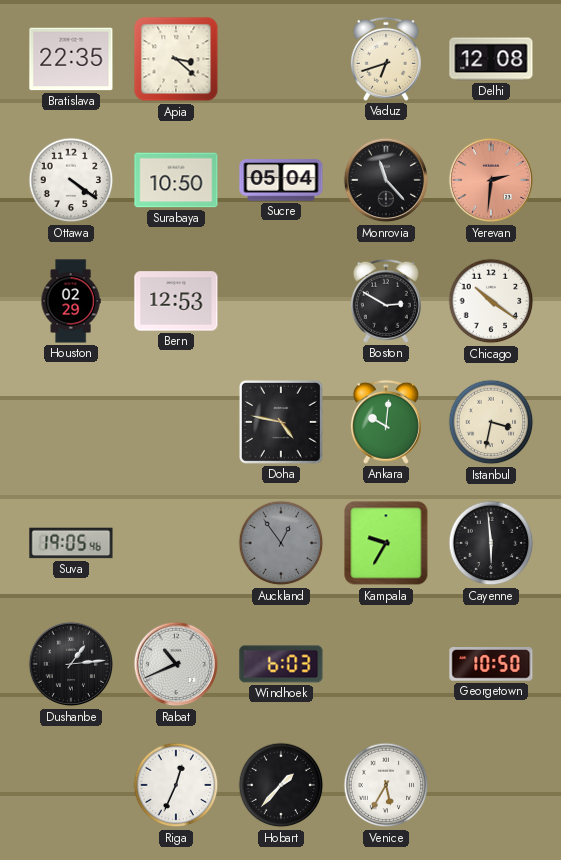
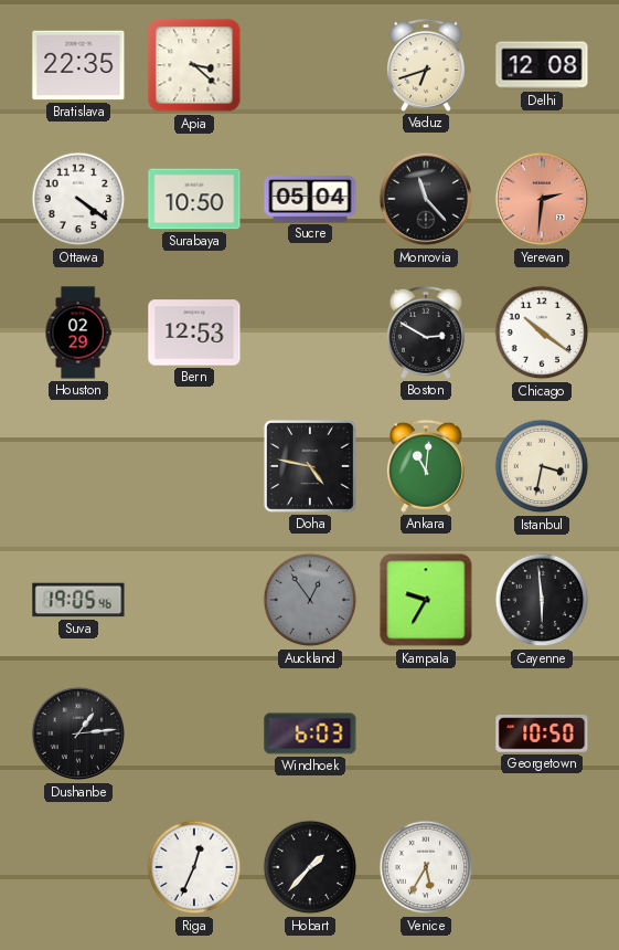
Ankara: 10:01 -> 11:01
Rabat: 10:41 -> none
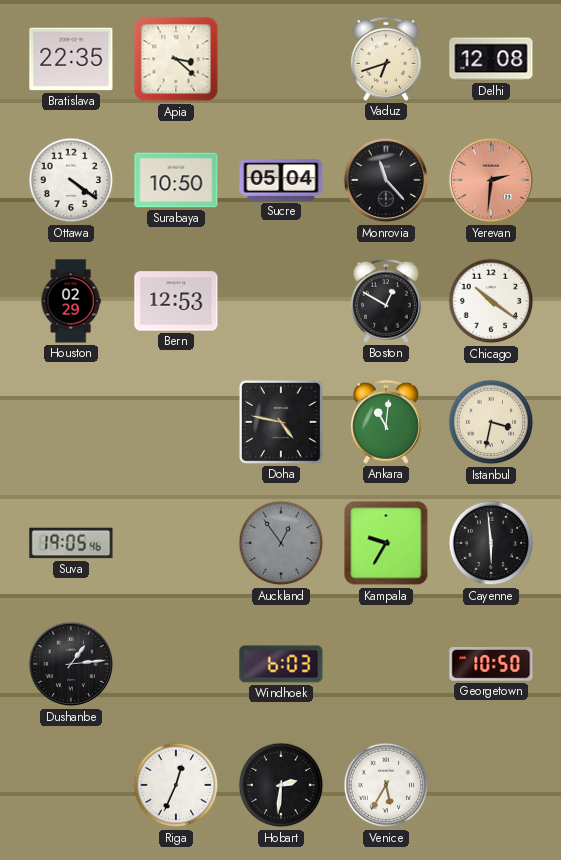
Boston: 2:50 -> 12:50
Hobart: 1:37 -> 2:31
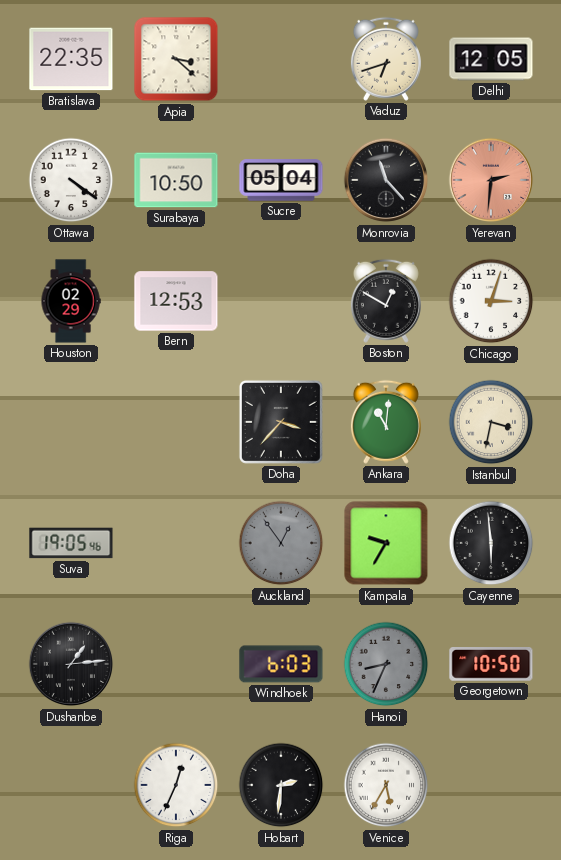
Delhi: 12:08 -> 12:05
Chicago: 10:21 -> 3:03
Doha: 4:47 -> 3:37
Hanoi: none -> 8:34
